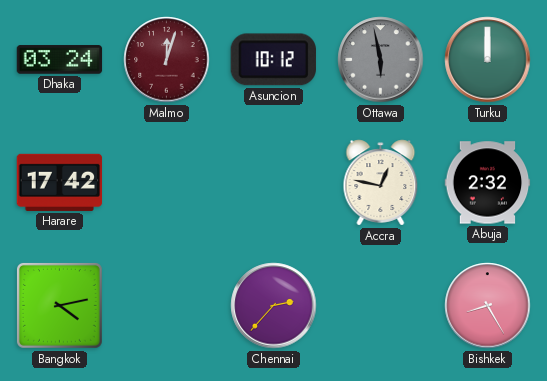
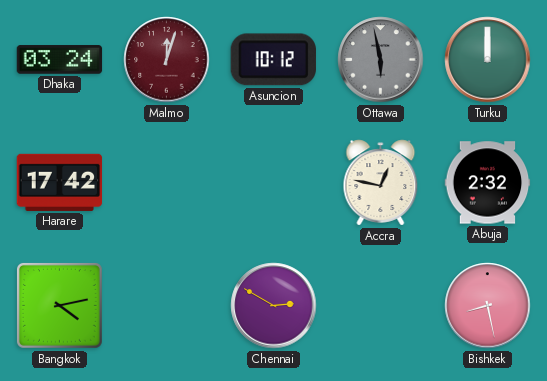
Chennai: 2:37 -> 2:50
Bishkek: 8:25 -> 8:28
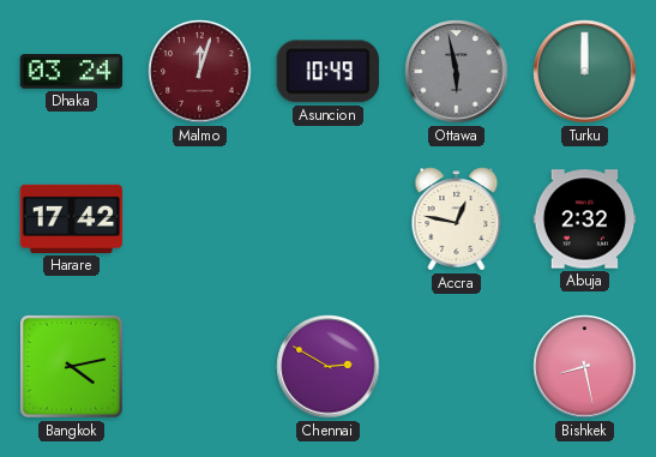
Asuncion: 10:12 -> 10:49
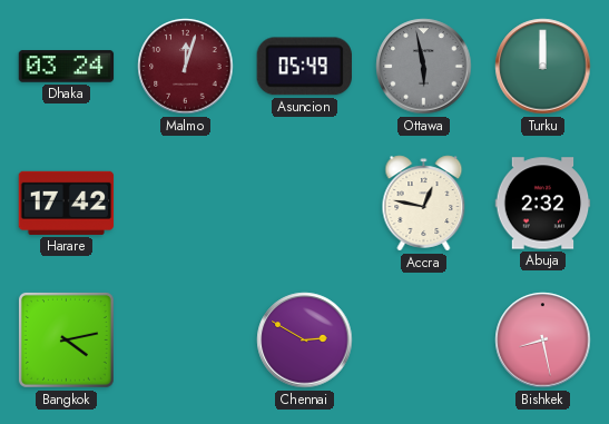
Asuncion: 10:49 -> 05:49
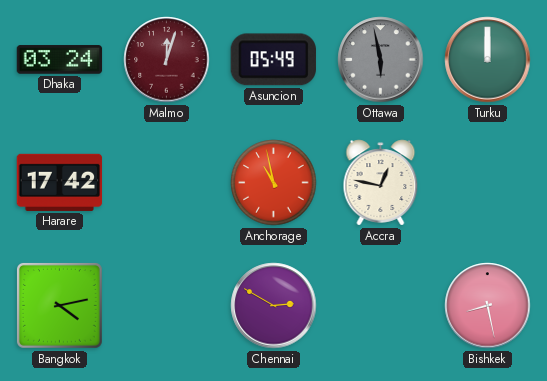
Anchorage: none -> 10:58
Abuja: 2:32 -> none
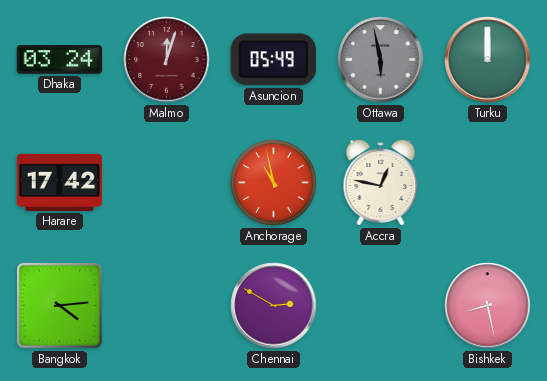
Bangkok: 4:13 -> 4:14
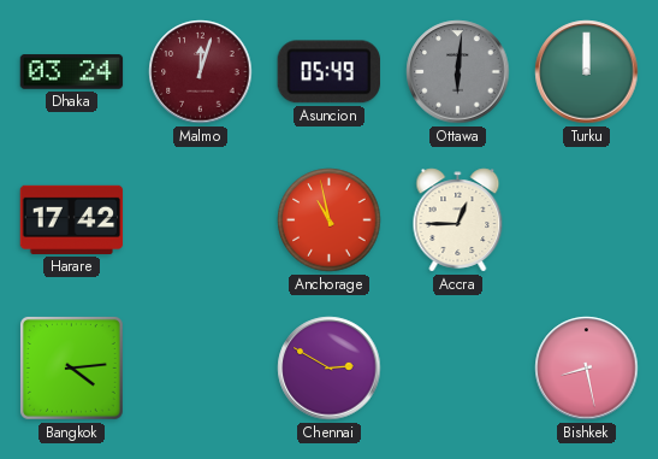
Ottawa: 5:58 -> 6:01
Accra: 12:47 -> 12:45
